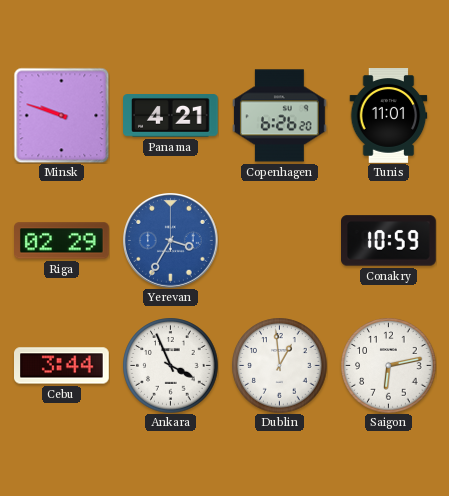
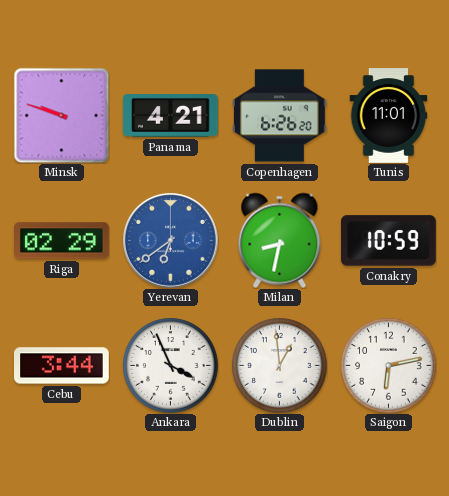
Yerevan: 3:35 -> 6:39
Milan: none -> 8:32
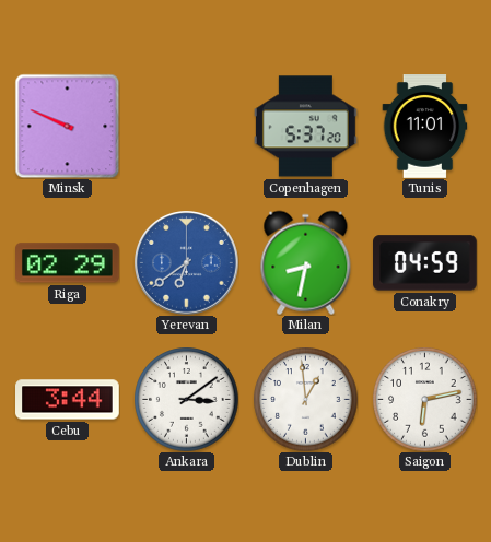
Minsk: 9:48 -> 9:49
Panama: 4:21 -> none
Copenhagen: 6:26 -> 5:37
Conakry: 10:59 -> 04:59
Ankara: 3:56 -> 3:09
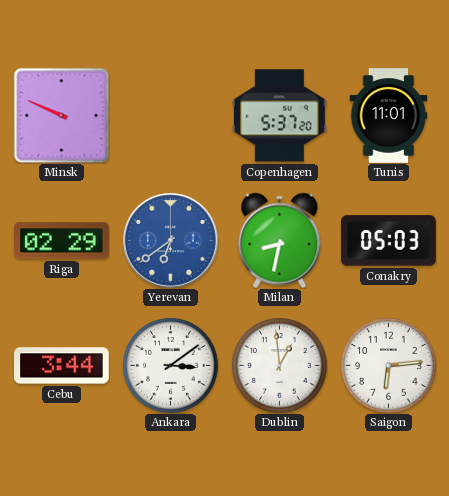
Conakry: 04:59 -> 05:03
Saigon: 6:13 -> 6:14
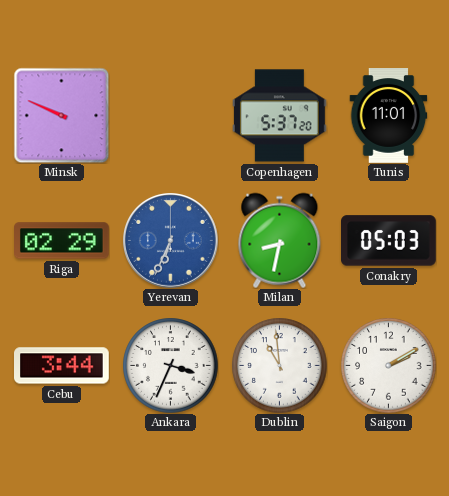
Yerevan: 6:39 -> 6:34
Ankara: 3:09 -> 3:34
Dublin: 12:59 -> 10:59
Saigon: 6:14 -> 2:10
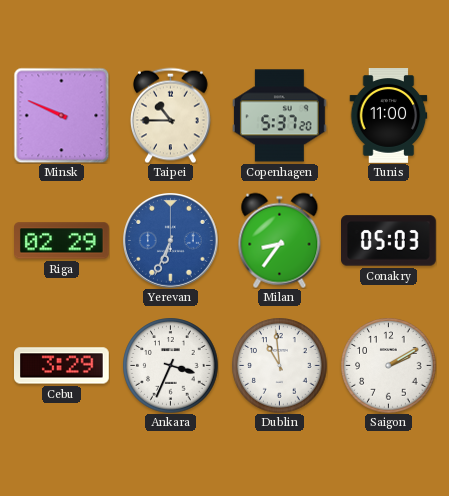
Taipei: none -> 10:45
Tunis: 11:01 -> 11:00
Milan: 8:32 -> 8:36
Cebu: 3:44 -> 3:29
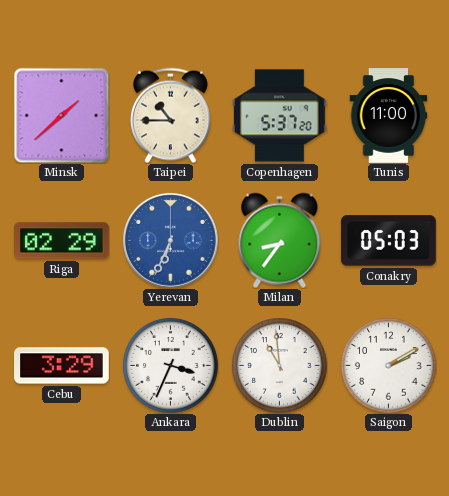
Minsk: 9:49 -> 1:38
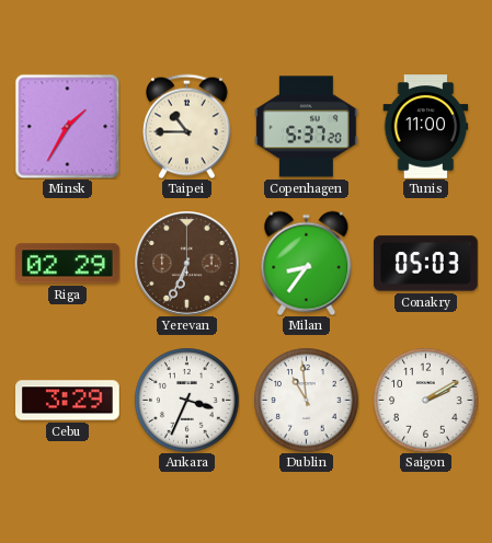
Minsk: 1:38 -> 1:35
Yerevan dial: blue -> brown
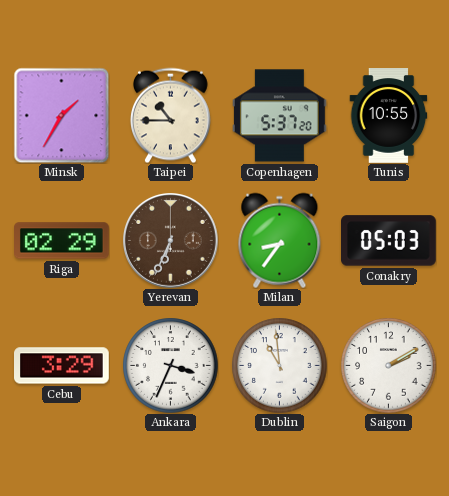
Tunis: 11:00 -> 10:55
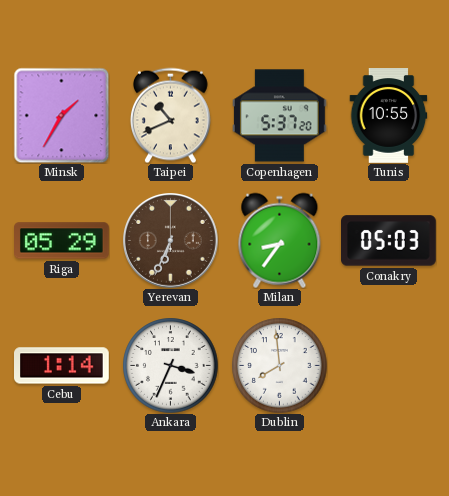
Taipei: 10:45 -> 10:41
Riga: 02:29 -> 05:29
Cebu: 3:29 -> 1:14
Dublin: 10:59 -> 7:59
Saigon: 2:10 -> none
